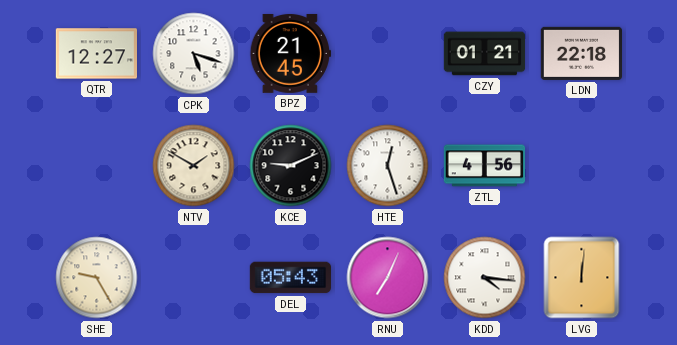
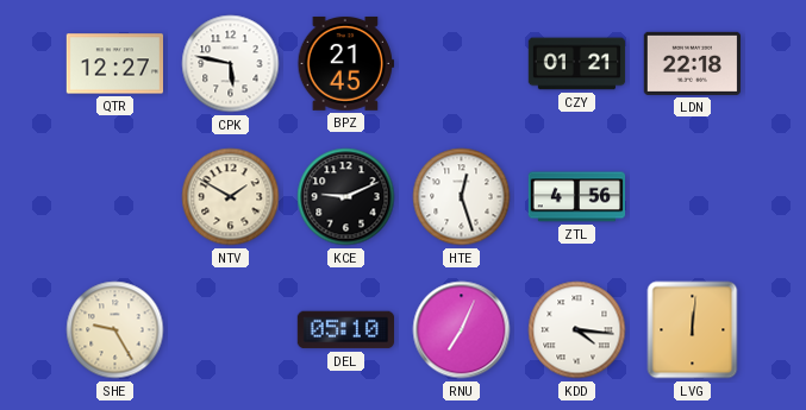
CPK: 5:18 -> 5:47
DEL: 05:43 -> 05:10
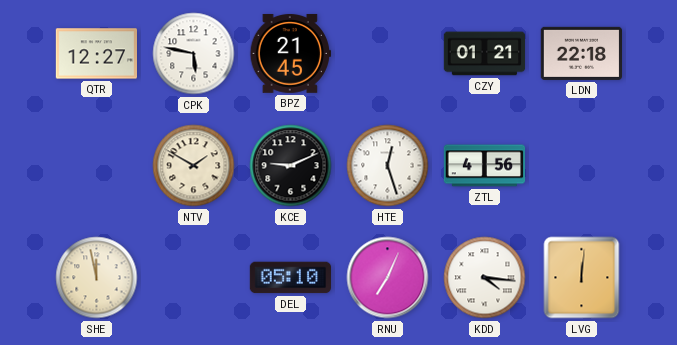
SHE: 9:25 -> 11:58
